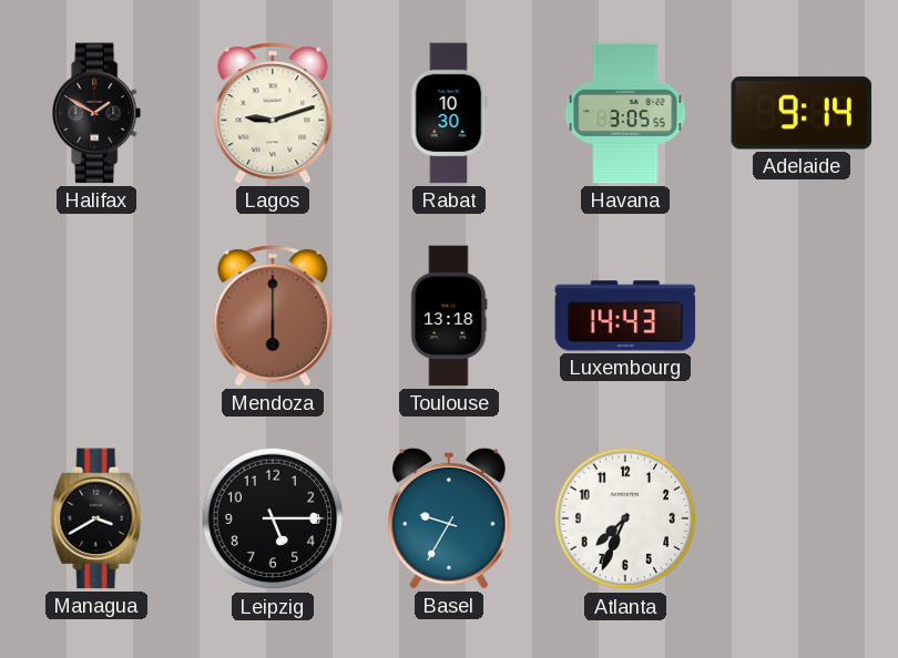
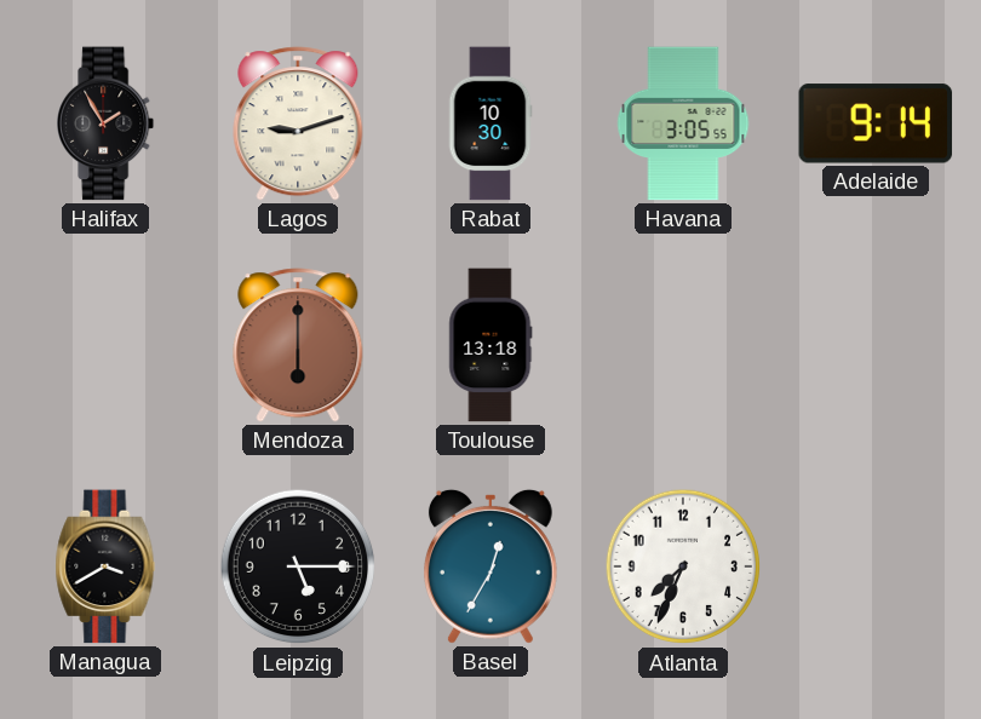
Halifax: 1:50 -> 1:55
Luxembourg: 14:43 -> none
Basel: 9:35 -> 12:35
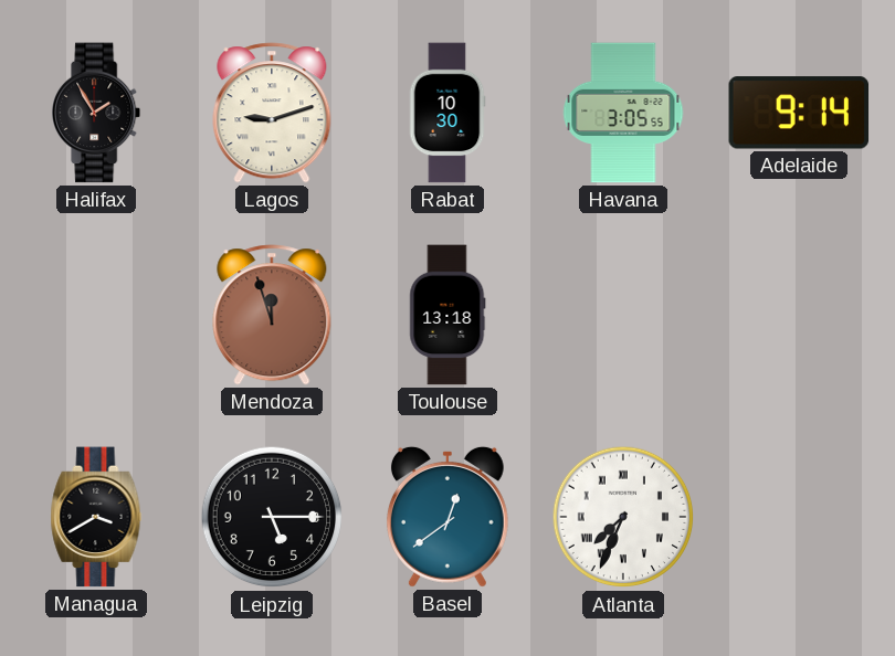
Mendoza: 6:00 -> 11:57
Basel: 12:35 -> 12:39
Atlanta numerals: Arabic -> Roman
